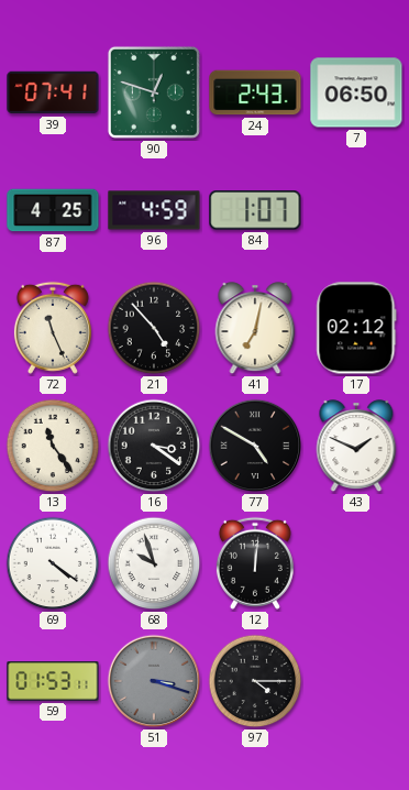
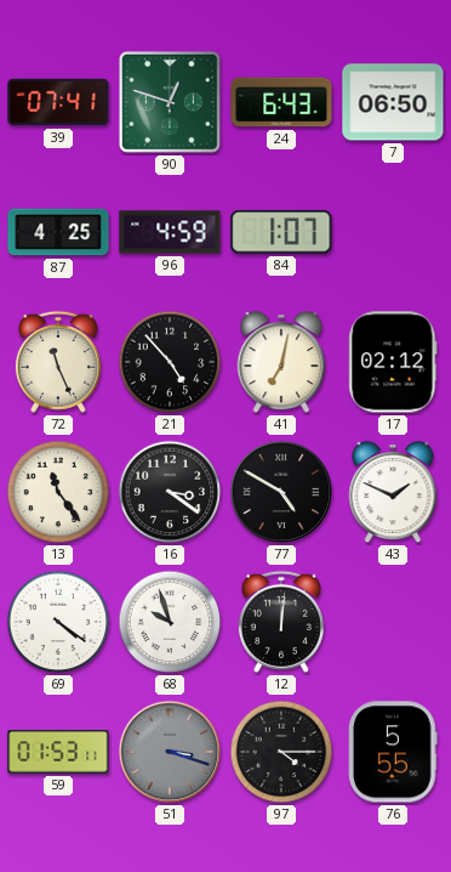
24: 2:43 -> 6:43
76: none -> 5:55
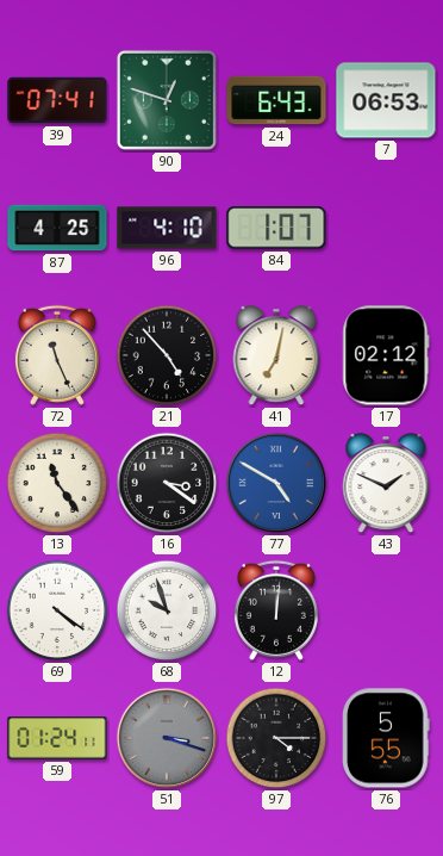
7: 06:50 -> 06:53
96: 4:59 -> 4:10
77 dial: black -> blue
59: 01:53 -> 01:24
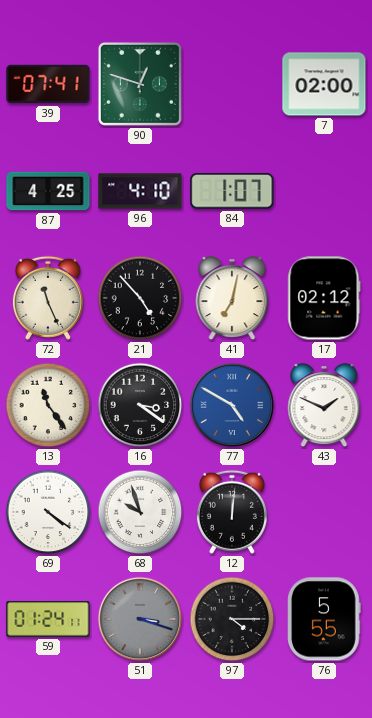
24: 6:43 -> none
7: 06:53 -> 02:00
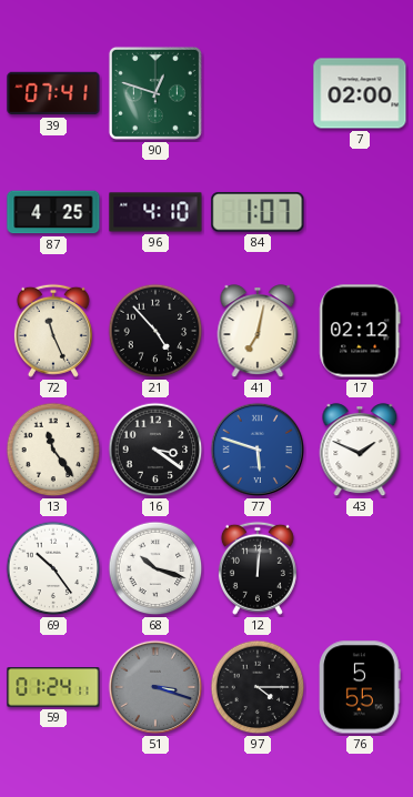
77: 4:50 -> 5:48
69: 4:21 -> 10:24
68: 9:57 -> 10:18
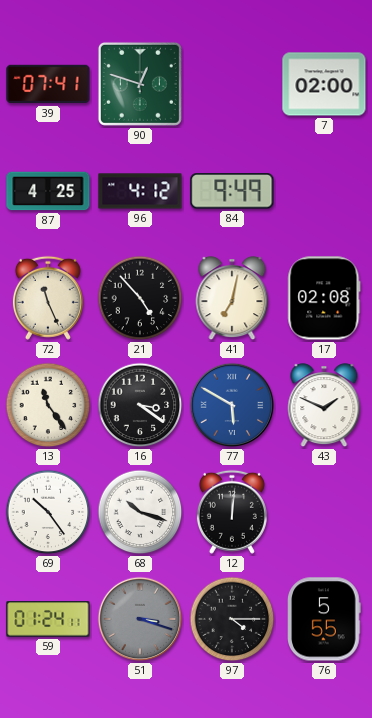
96: 4:10 -> 4:12
84: 1:07 -> 9:49
17: 02:12 -> 02:08
77: 5:48 -> 5:50
